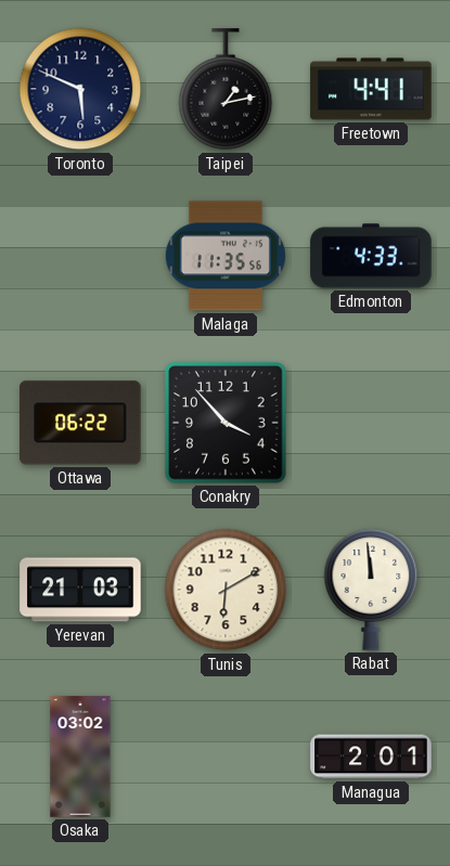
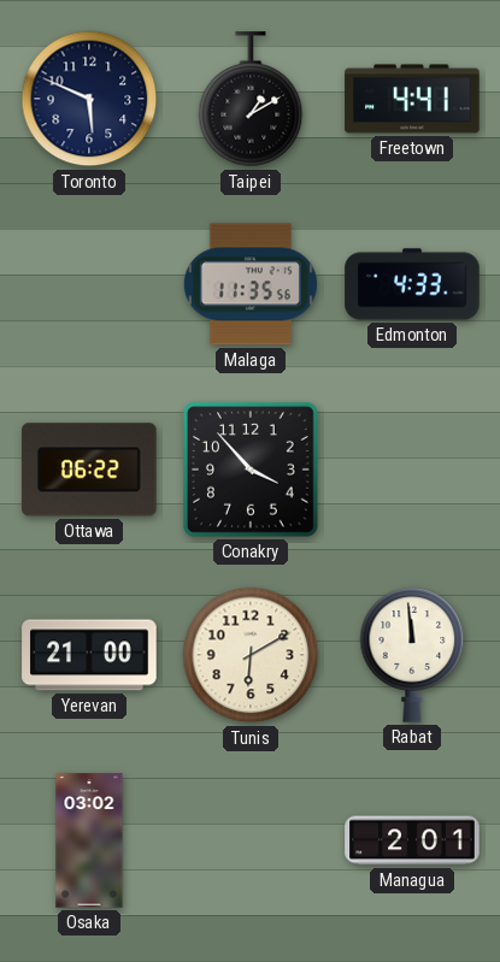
Taipei: 1:13 -> 1:10
Yerevan: 21:03 -> 21:00
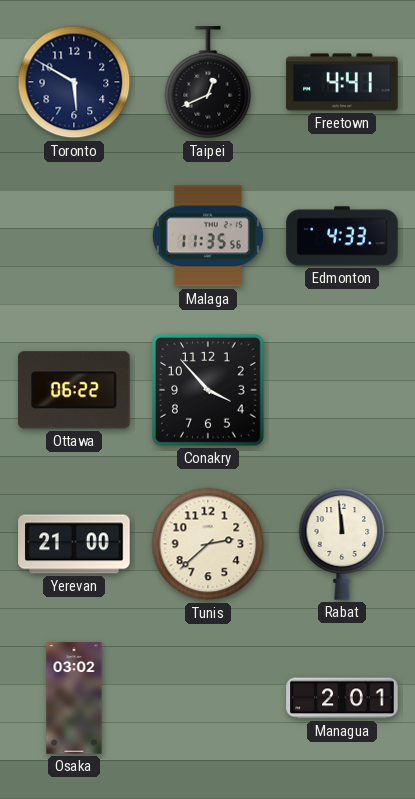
Toronto: 5:49 -> 5:50
Taipei: 1:10 -> 12:41
Tunis: 6:10 -> 2:38
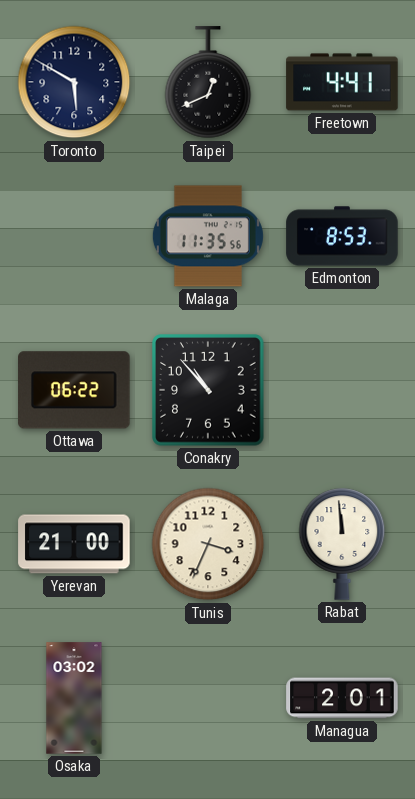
Edmonton: 4:33 -> 8:53
Conakry: 3:53 -> 10:53
Tunis: 2:38 -> 3:34
